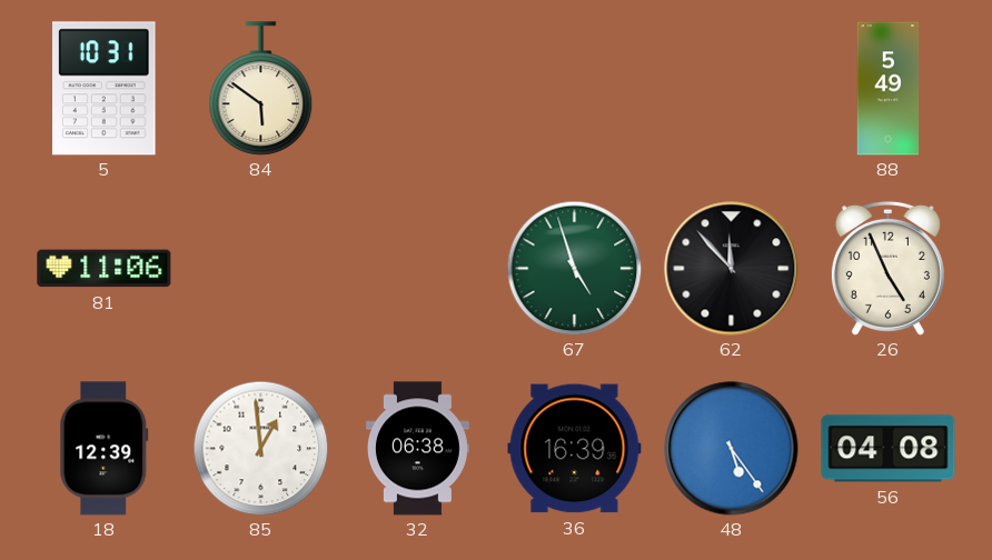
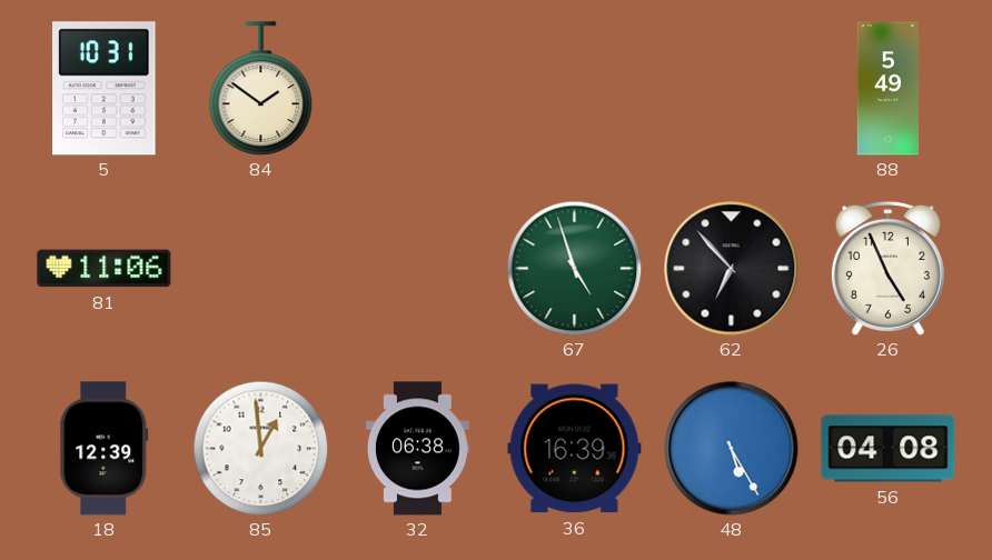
84: 5:51 -> 1:51
62: 11:53 -> 6:53
48: 5:24 -> 5:25
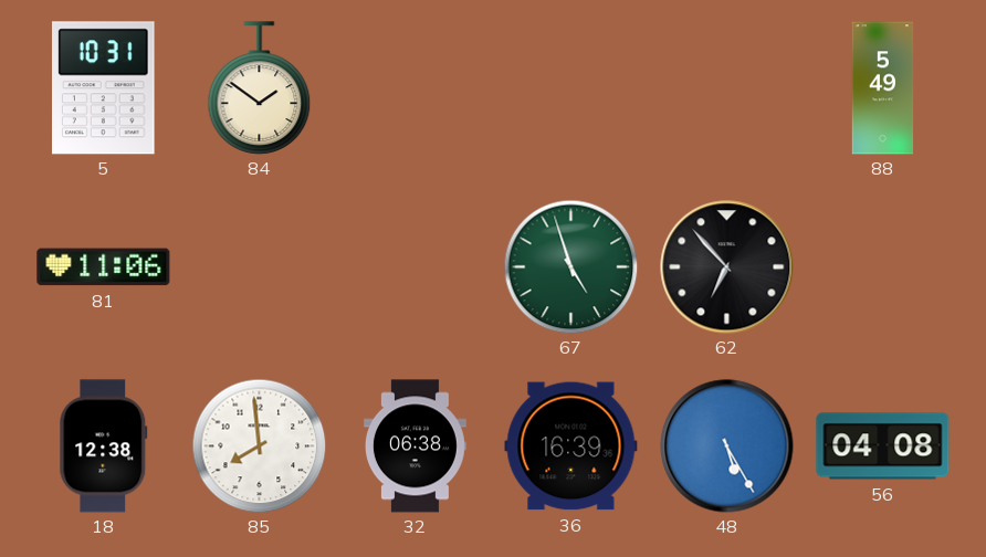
26: 4:56 -> none
18: 12:39 -> 12:38
85: 12:59 -> 7:59
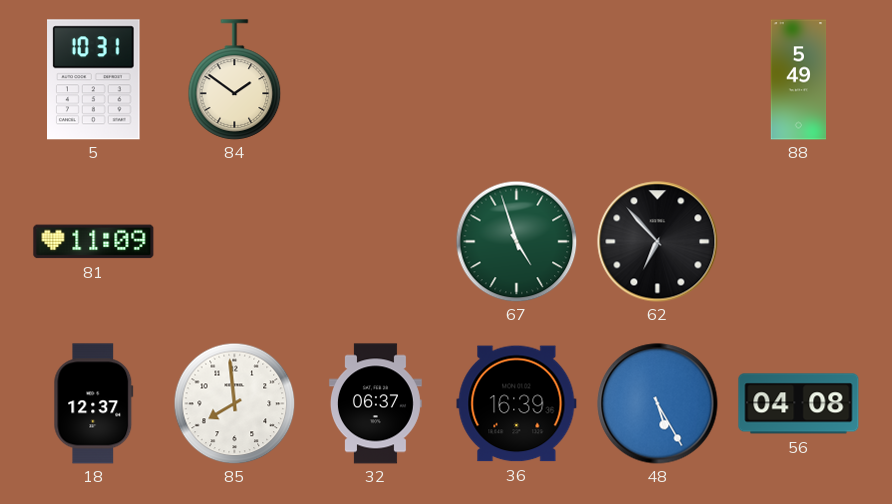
81: 11:06 -> 11:09
18: 12:38 -> 12:37
32: 06:38 -> 06:37
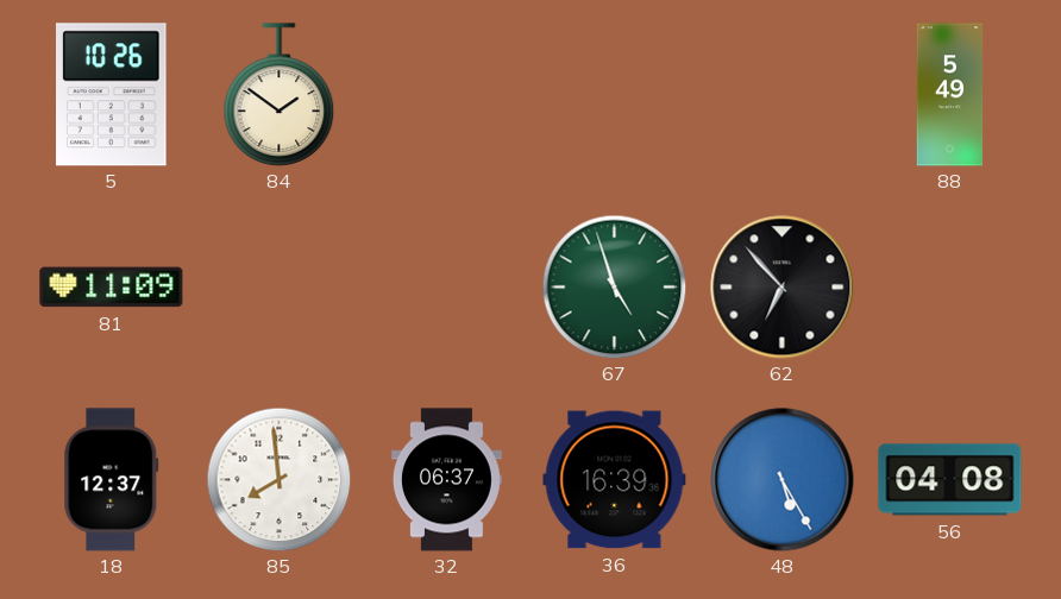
5: 10:31 -> 10:26
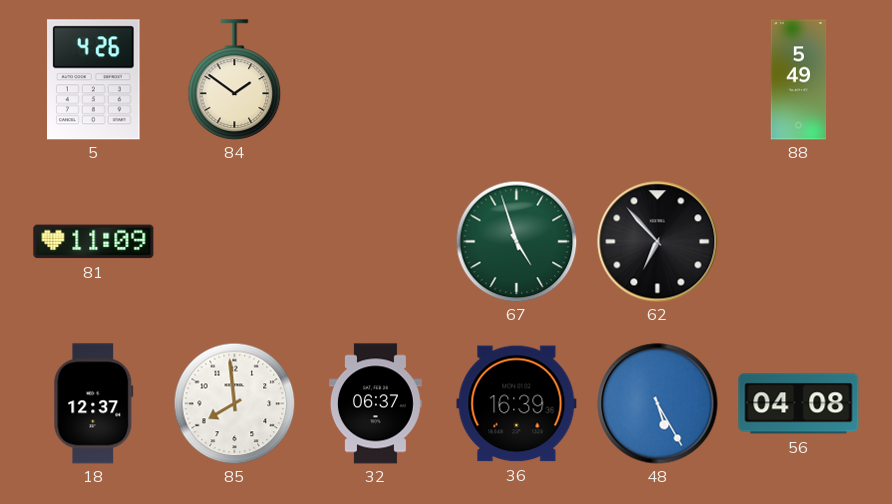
5: 10:26 -> 4:26
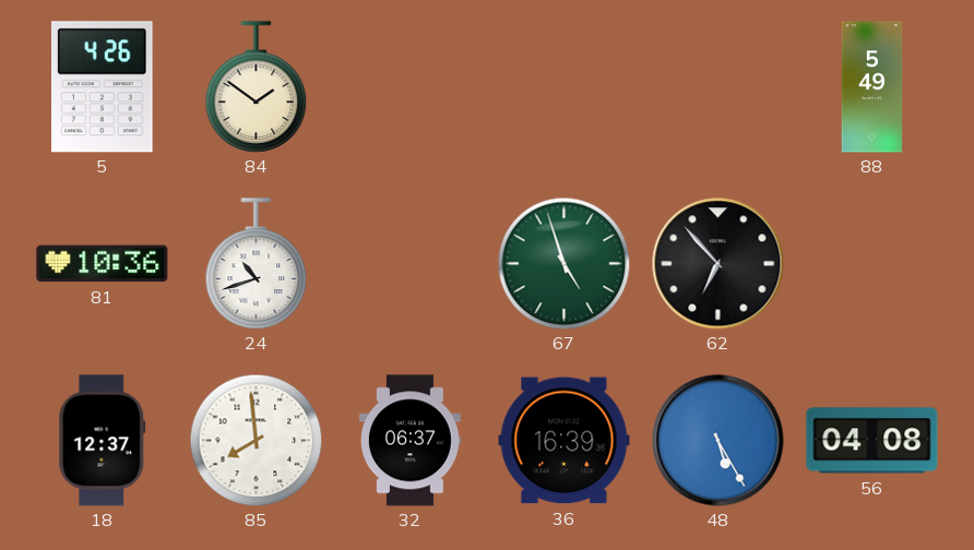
81: 11:09 -> 10:36
24: none -> 10:42
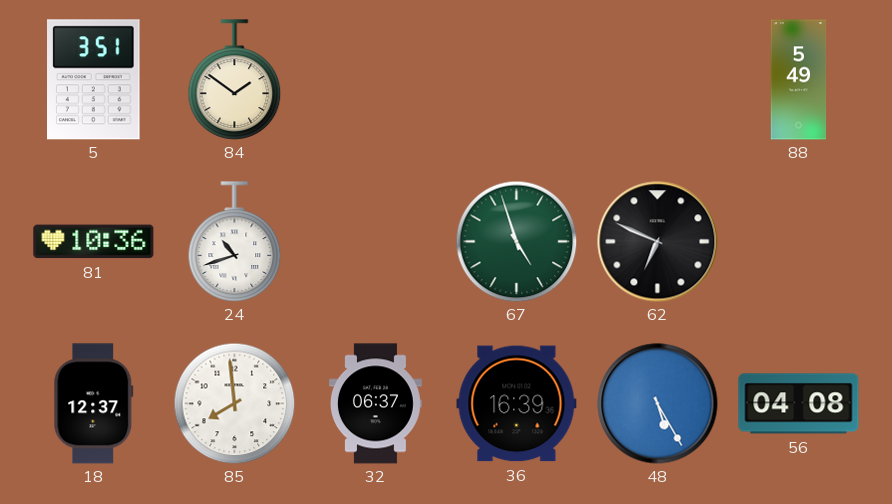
5: 4:26 -> 3:51
62: 6:53 -> 6:49
